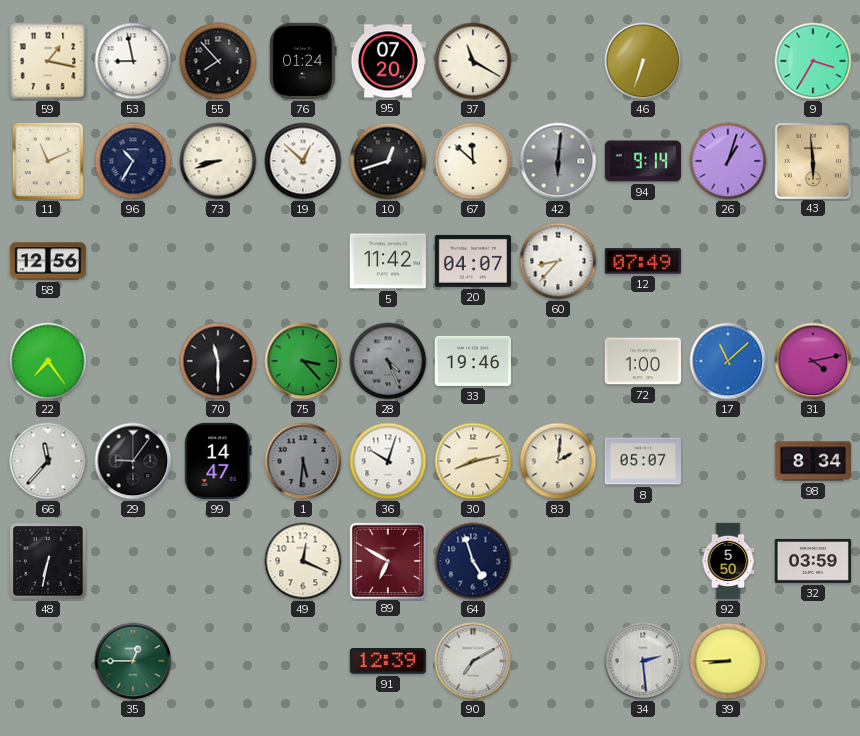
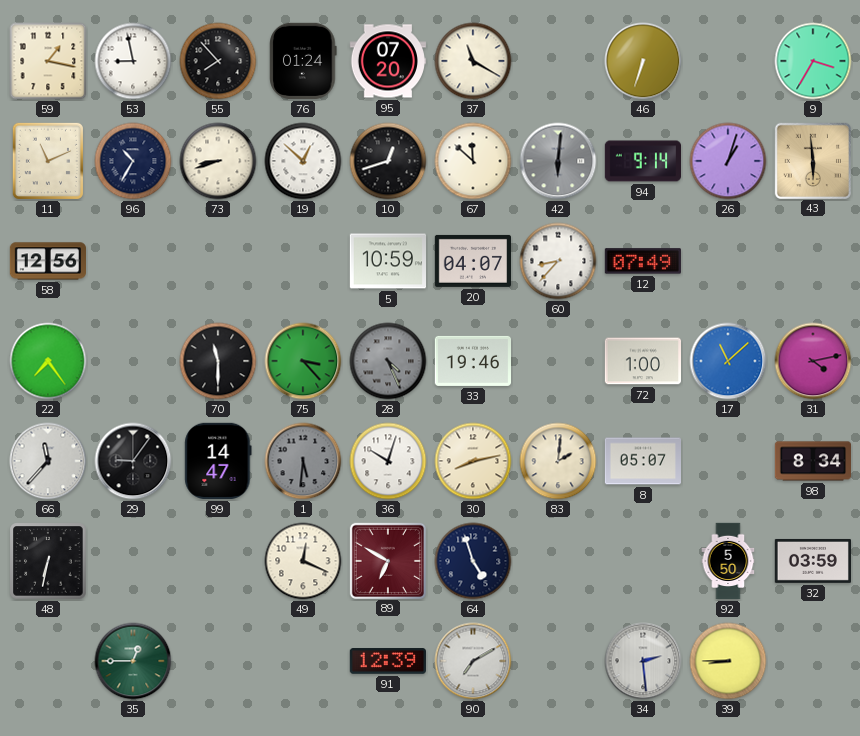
5: 11:42 -> 10:59
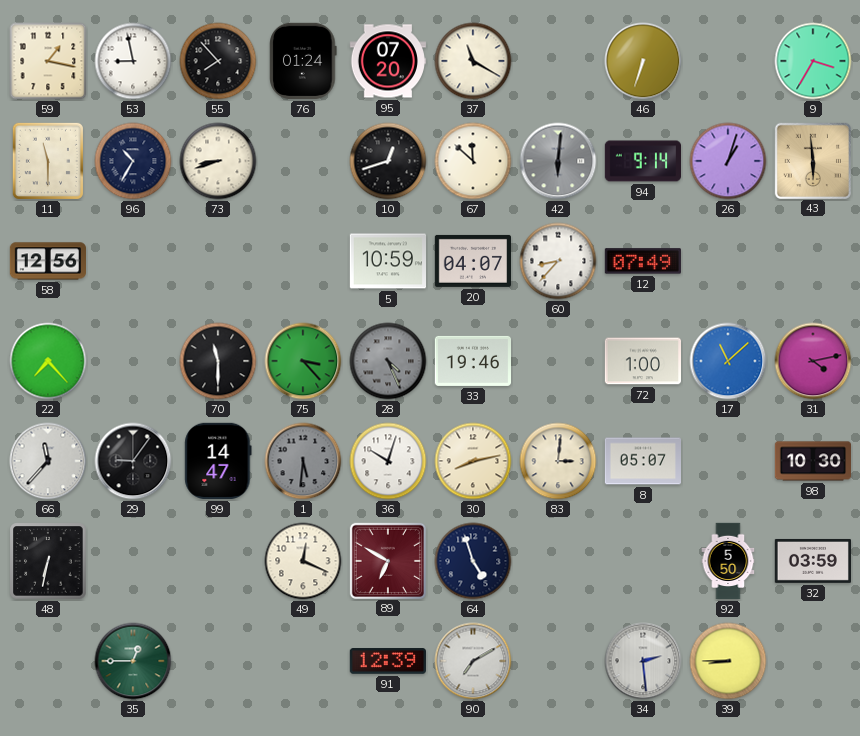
11: 11:11 -> 11:30
19: 12:52 -> none
22: 7:24 -> 7:23
83: 2:01 -> 3:01
98: 8:34 -> 10:30
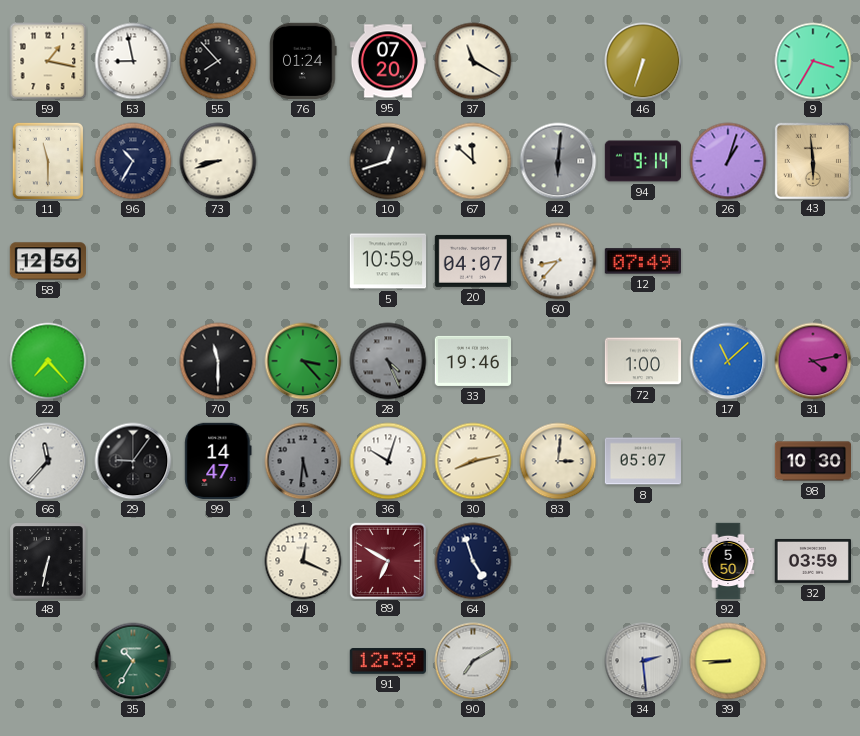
35: 12:45 -> 10:35
